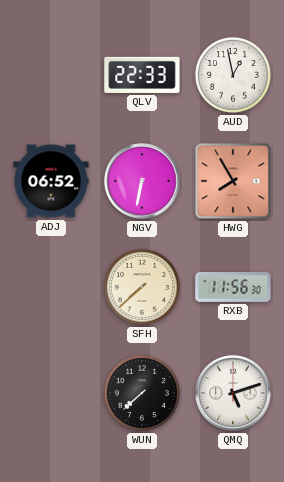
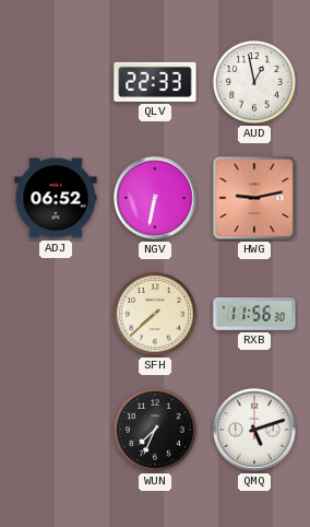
HWG: 7:55 -> 9:13
WUN: 7:38 -> 7:34
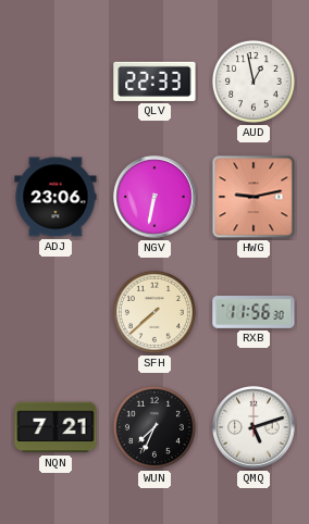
ADJ: 06:52 -> 23:06
NQN: none -> 7:21
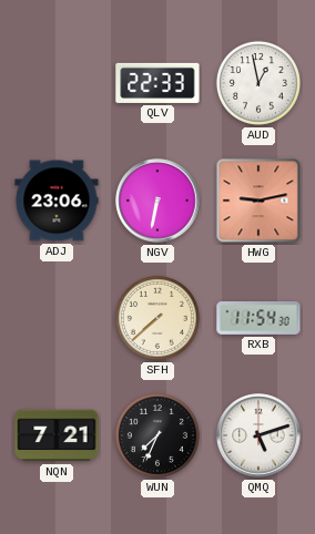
RXB: 11:56 -> 11:54
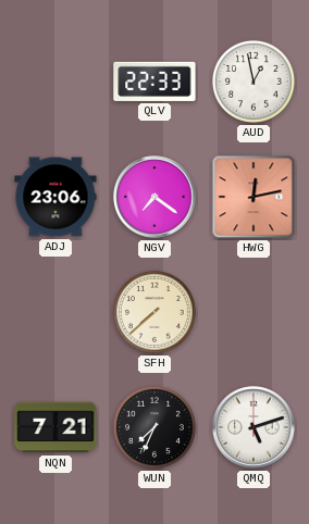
NGV: 6:32 -> 7:21
HWG: 9:13 -> 12:13
RXB: 11:54 -> none
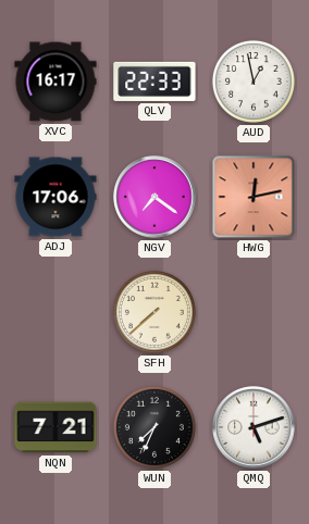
XVC: none -> 16:17
ADJ: 23:06 -> 17:06
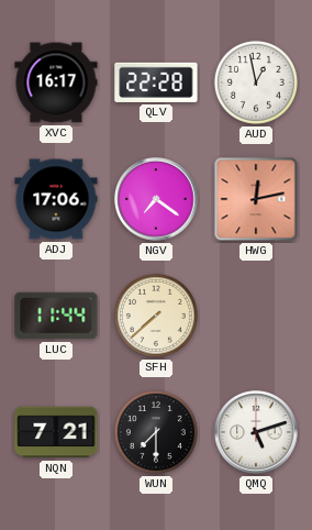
QLV: 22:33 -> 22:28
LUC: none -> 11:44
WUN: 7:34 -> 7:30
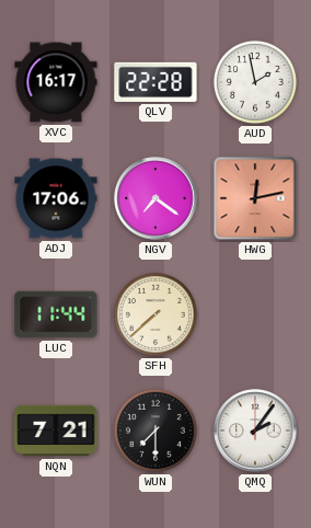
AUD: 12:58 -> 1:58
QMQ: 5:12 -> 2:06
